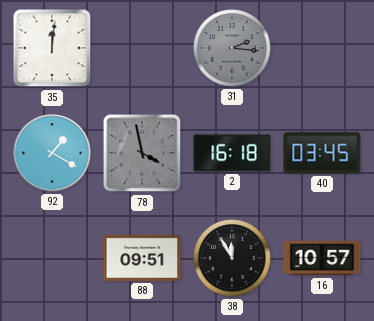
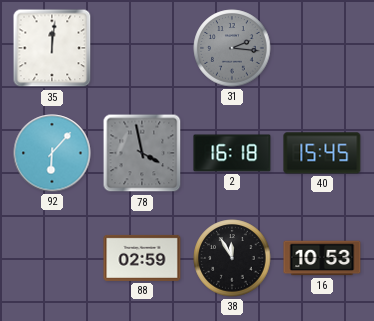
92: 1:20 -> 6:07
40: 03:45 -> 15:45
88: 09:51 -> 02:59
16: 10:57 -> 10:53
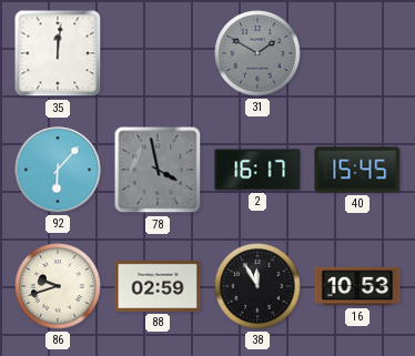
31: 2:16 -> 1:50
2: 16:18 -> 16:17
86: none -> 9:42
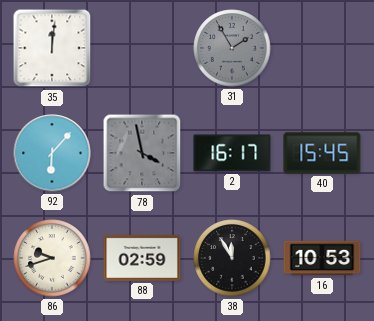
31: 1:50 -> 1:55
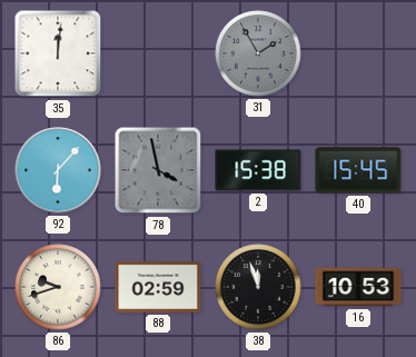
2: 16:17 -> 15:38
38: 11:55 -> 11:57
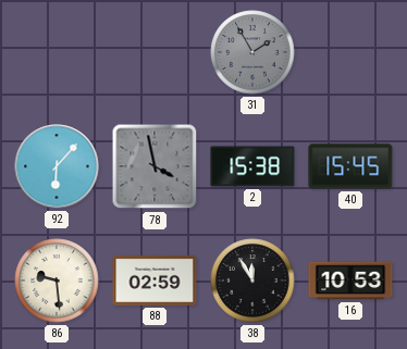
35: 12:01 -> none
86: 9:42 -> 9:29
38: 11:57 -> 11:55
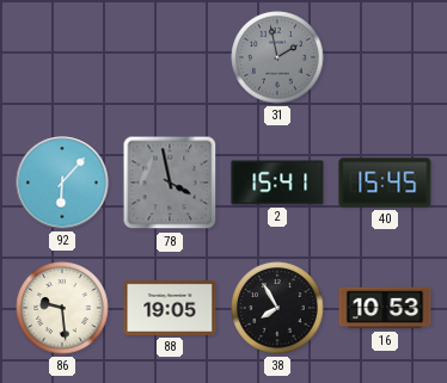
31: 1:55 -> 1:58
2: 15:38 -> 15:41
88: 02:59 -> 19:05
38: 11:55 -> 7:55
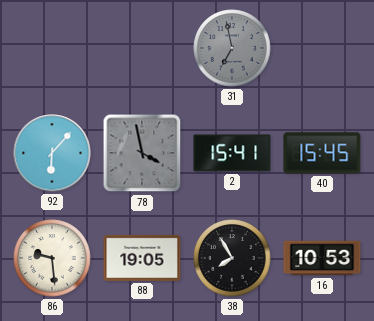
31: 1:58 -> 6:58
